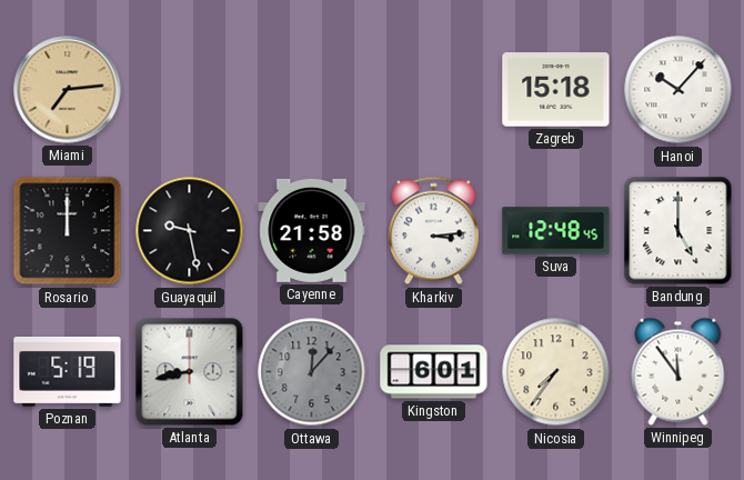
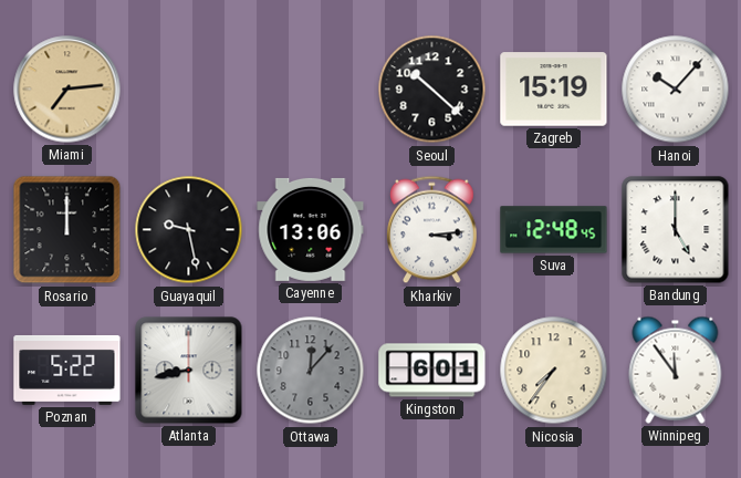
Seoul: none -> 10:22
Zagreb: 15:18 -> 15:19
Cayenne: 21:58 -> 13:06
Poznan: 5:19 -> 5:22
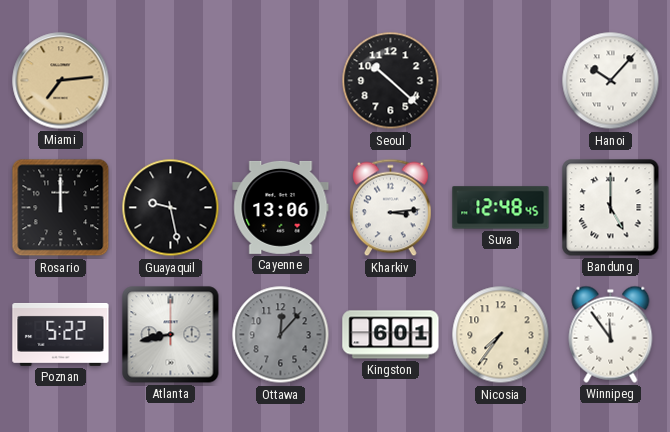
Zagreb: 15:19 -> none
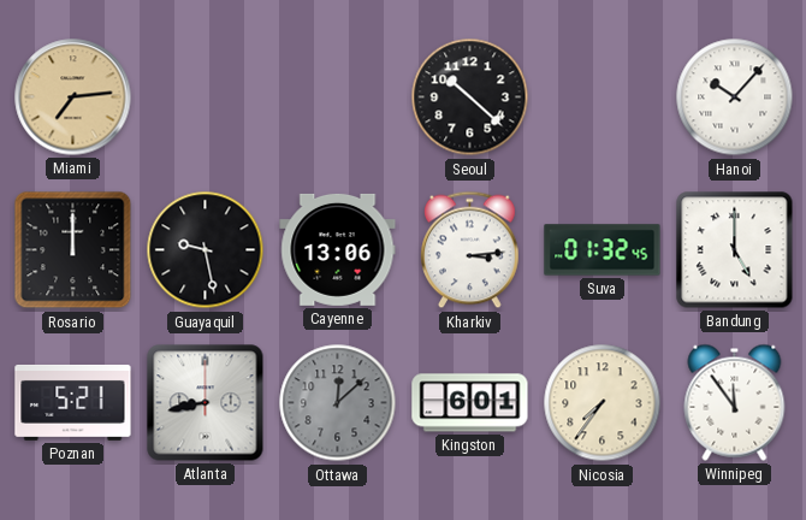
Suva: 12:48 -> 01:32
Poznan: 5:22 -> 5:21
Ottawa: 12:07 -> 12:08
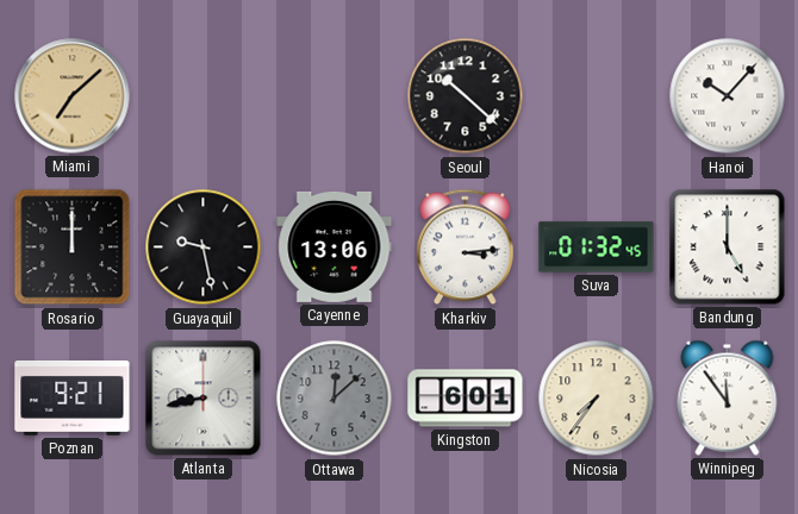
Miami: 7:14 -> 7:08
Poznan: 5:21 -> 9:21
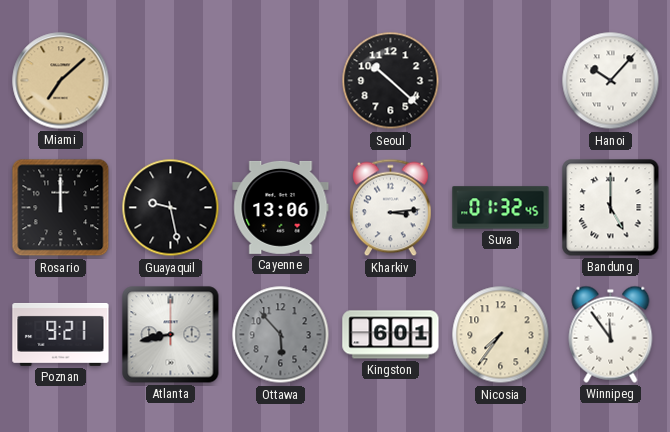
Ottawa: 12:08 -> 5:53
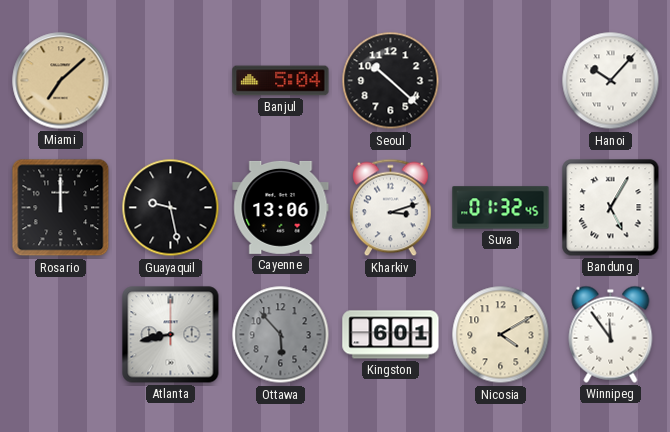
Banjul: none -> 5:04
Kharkiv: 3:14 -> 3:12
Bandung: 5:00 -> 5:05
Poznan: 9:21 -> none
Nicosia: 7:36 -> 4:10
